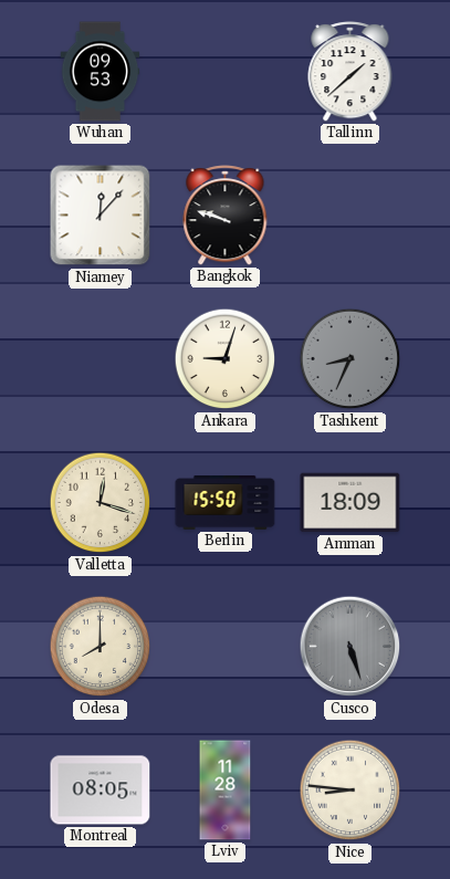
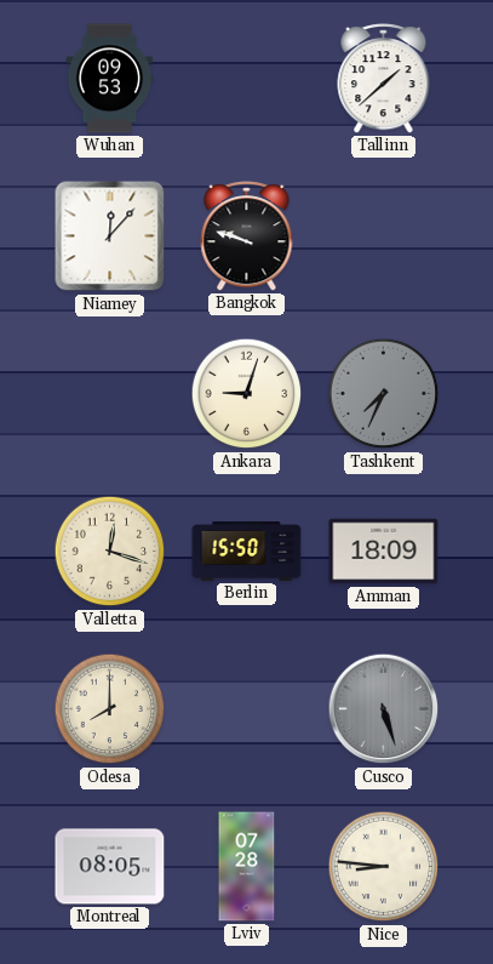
Tashkent: 8:34 -> 7:34
Lviv: 11:28 -> 07:28
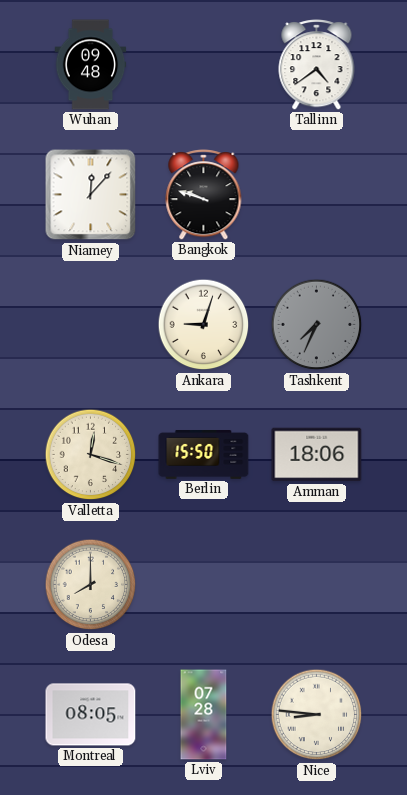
Wuhan: 09:53 -> 09:48
Tallinn: 1:38 -> 4:39
Amman: 18:09 -> 18:06
Cusco: 5:27 -> none
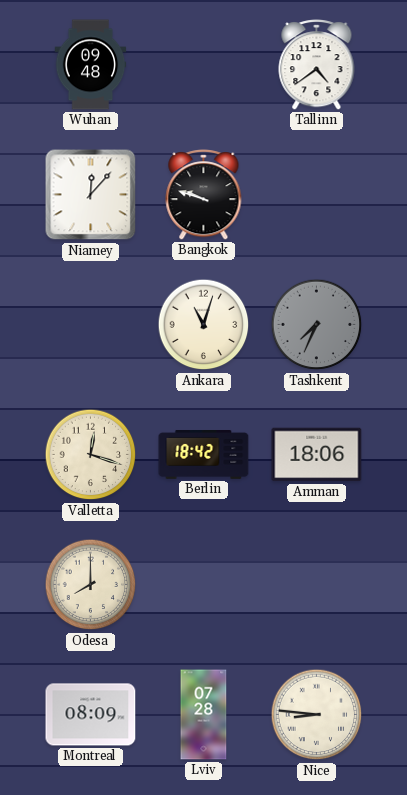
Ankara: 9:03 -> 11:03
Berlin: 15:50 -> 18:42
Montreal: 08:05 -> 08:09
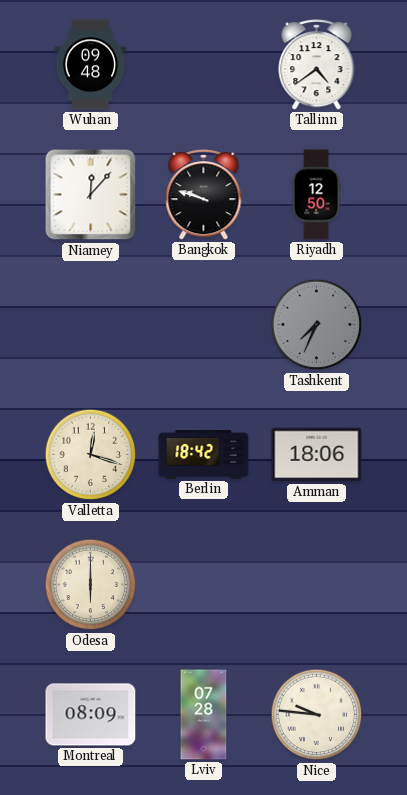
Riyadh: none -> 12:50
Ankara: 11:03 -> none
Odesa: 8:00 -> 6:00
Nice: 8:46 -> 9:46
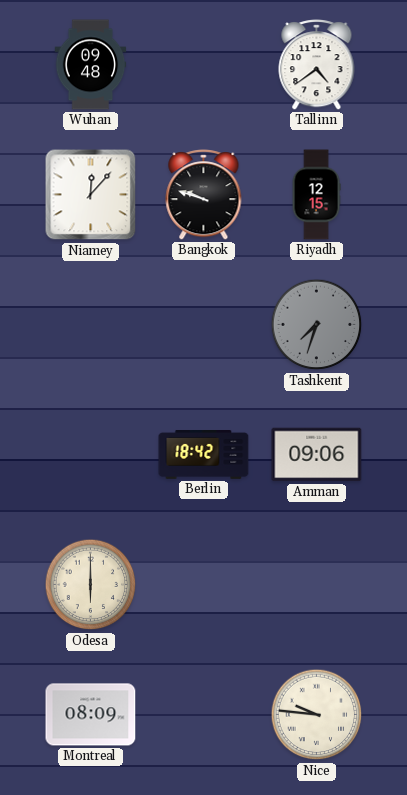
Riyadh: 12:50 -> 12:15
Tashkent: 7:34 -> 7:33
Valletta: 12:18 -> none
Amman: 18:06 -> 09:06
Lviv: 07:28 -> none
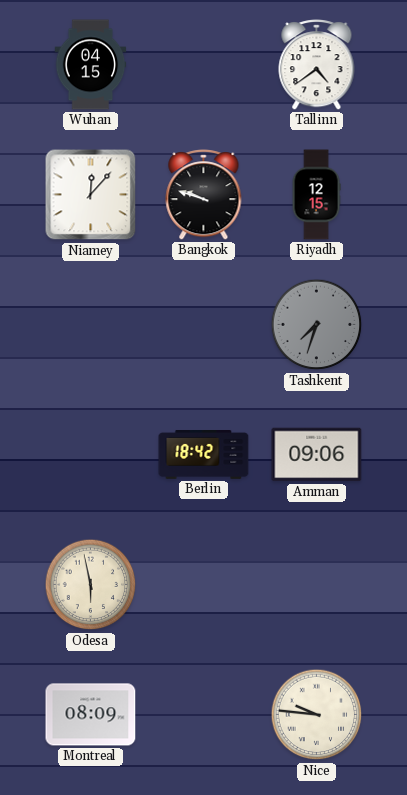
Wuhan: 09:48 -> 04:15
Odesa: 6:00 -> 5:58
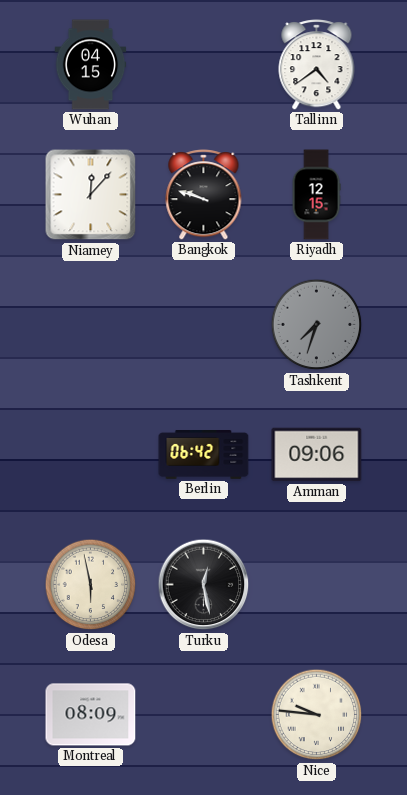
Berlin: 18:42 -> 06:42
Turku: none -> 12:28
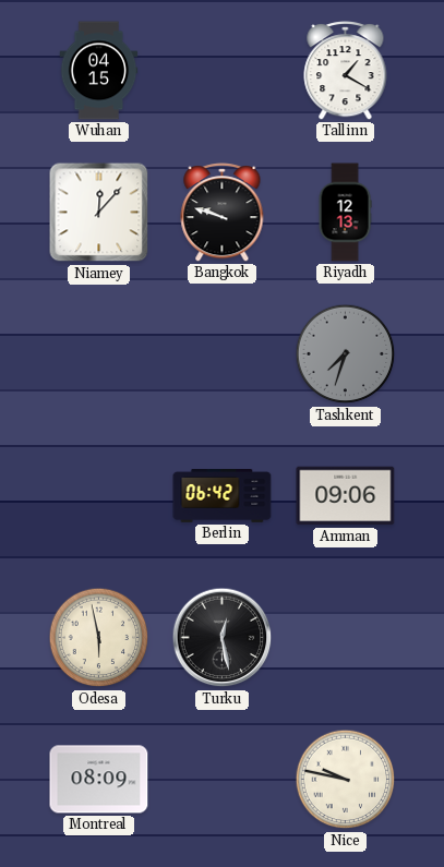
Tallinn: 4:39 -> 1:20
Riyadh: 12:15 -> 12:13
Nice: 9:46 -> 9:47
